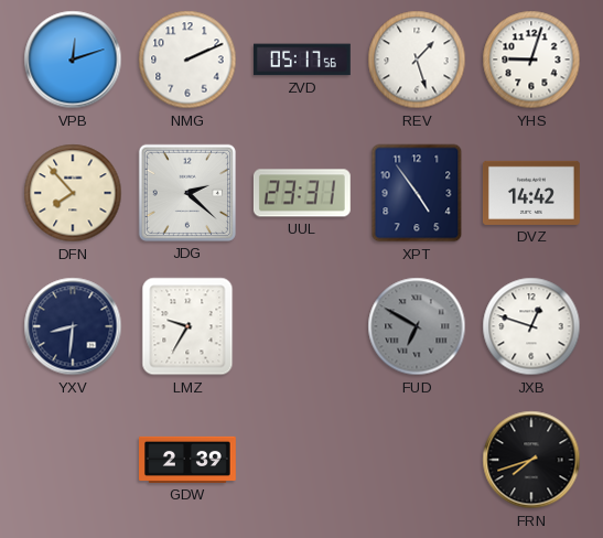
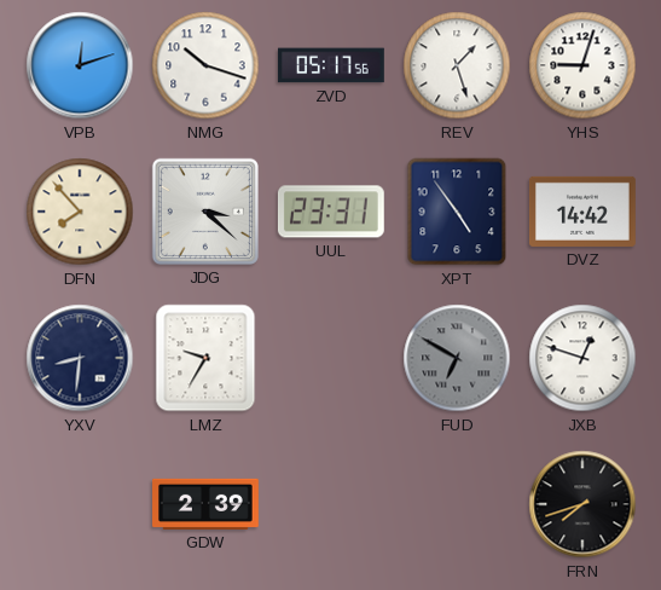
NMG: 2:11 -> 10:18
JDG: 2:22 -> 3:22
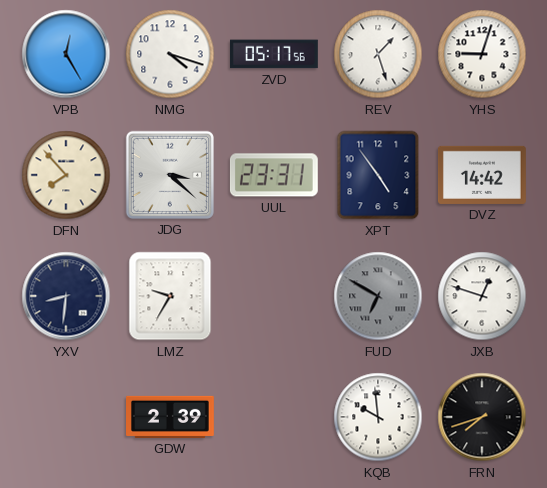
VPB: 12:12 -> 12:25
NMG: 10:18 -> 4:18
KQB: none -> 9:59
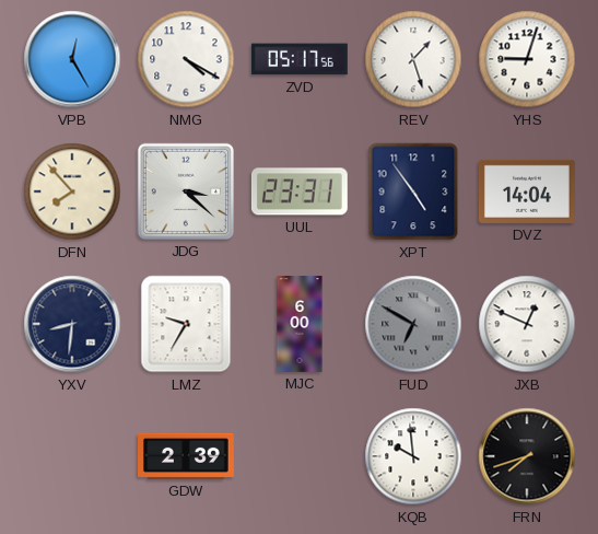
NMG: 4:18 -> 4:20
DVZ: 14:42 -> 14:04
MJC: none -> 6:00
JXB: 12:48 -> 12:49
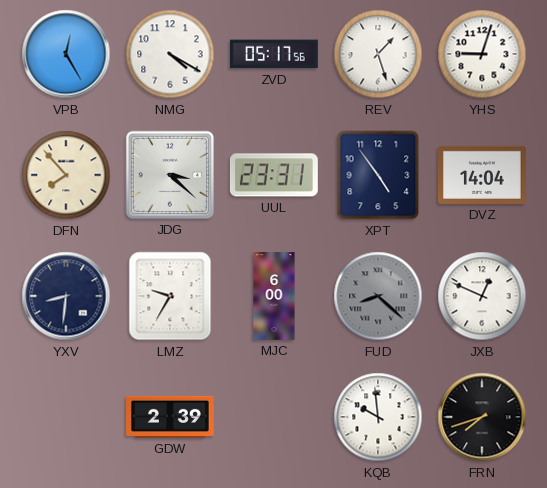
FUD: 6:50 -> 8:22
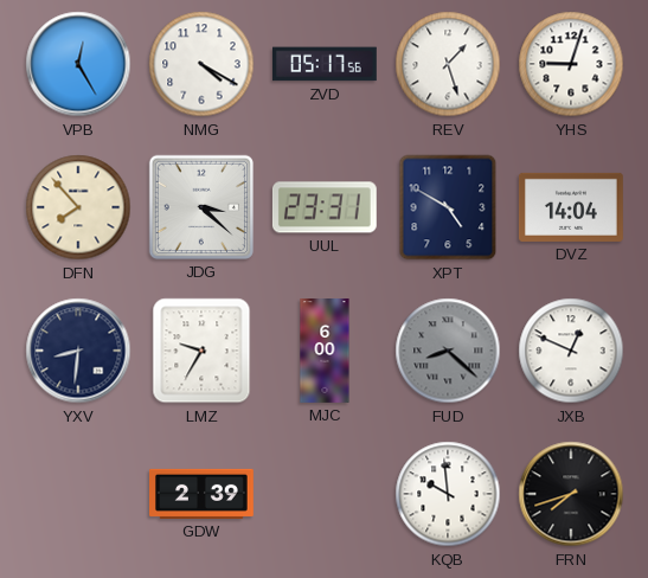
XPT: 4:54 -> 4:50
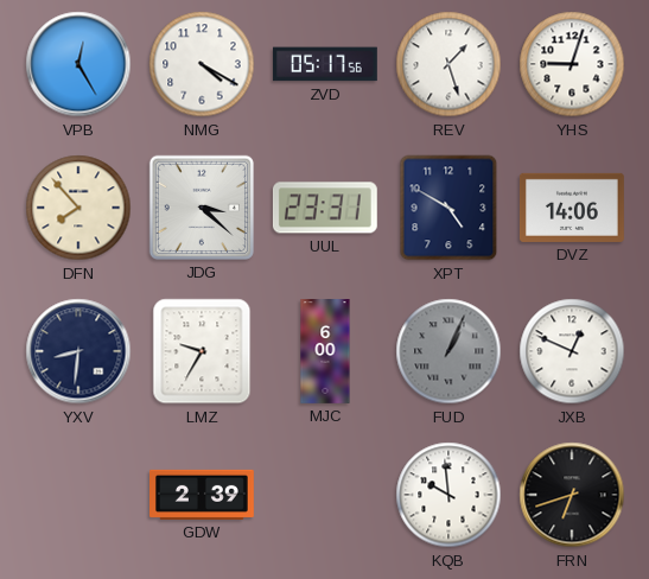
DVZ: 14:04 -> 14:06
FUD: 8:22 -> 1:04
FRN: 7:42 -> 6:42
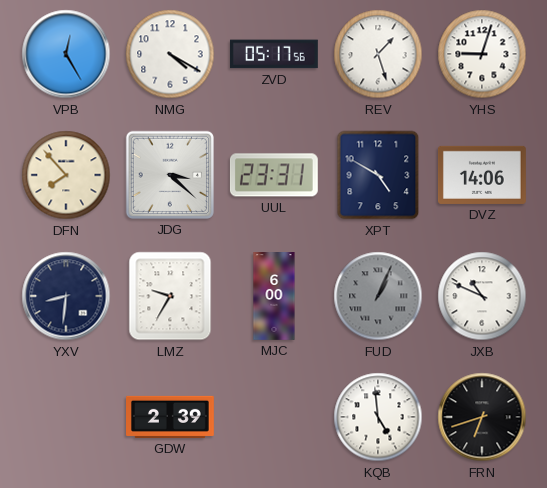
JXB: 12:49 -> 10:49
KQB: 9:59 -> 4:59
